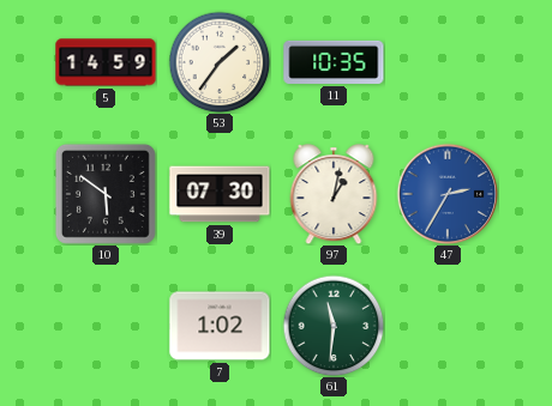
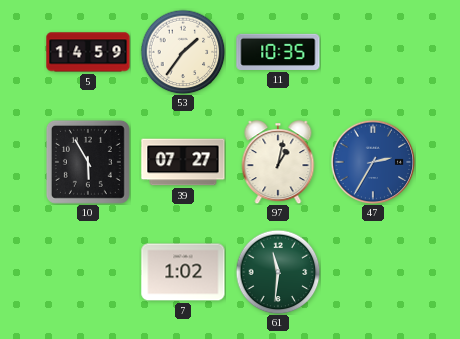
10: 5:51 -> 5:55
39: 07:30 -> 07:27
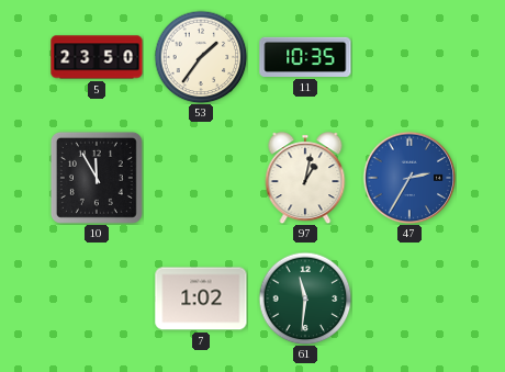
5: 14:59 -> 23:50
10: 5:55 -> 11:55
39: 07:27 -> none
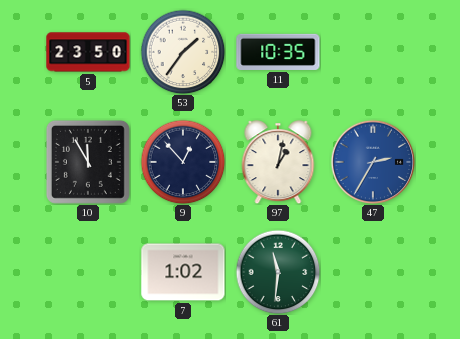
9: none -> 12:53
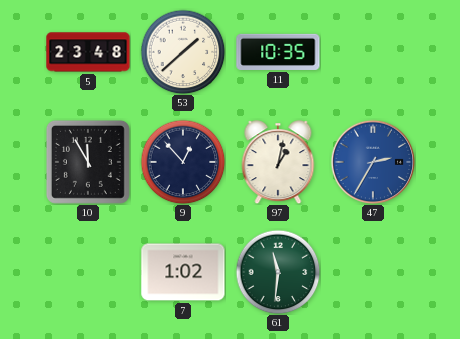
5: 23:50 -> 23:48
53: 1:36 -> 1:38
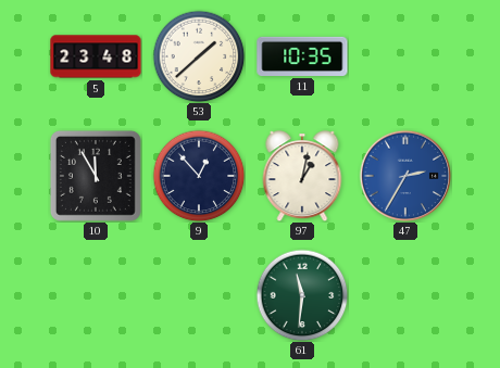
7: 1:02 -> none
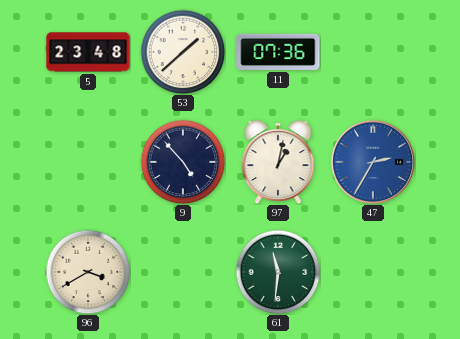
11: 10:35 -> 07:36
10: 11:55 -> none
9: 12:53 -> 4:53
96: none -> 3:40
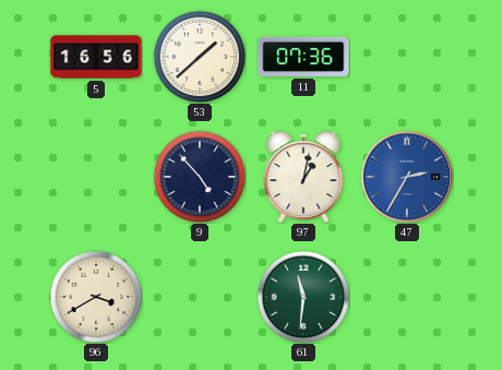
5: 23:48 -> 16:56
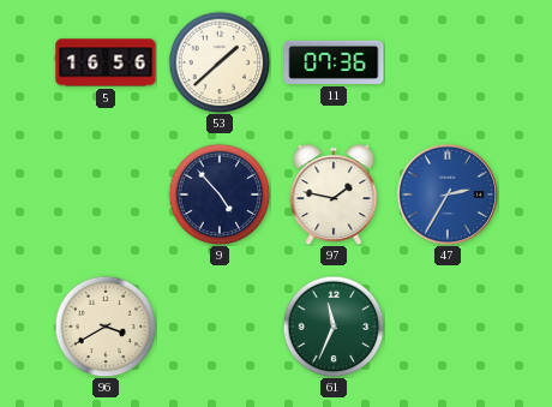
97: 1:02 -> 1:47
61: 11:31 -> 11:34
